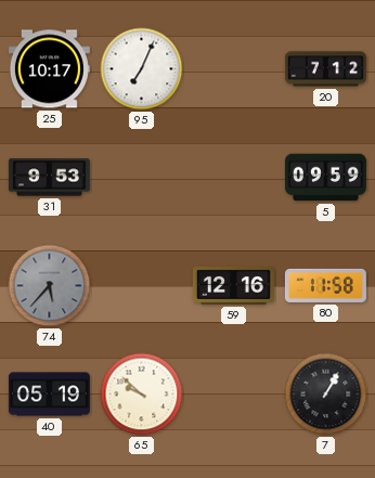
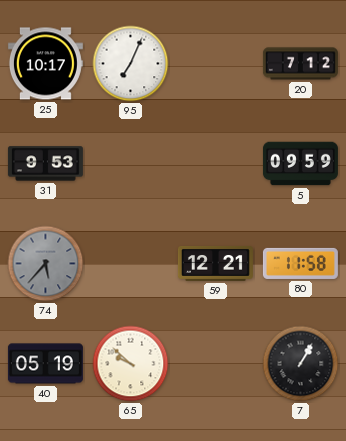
59: 12:16 -> 12:21
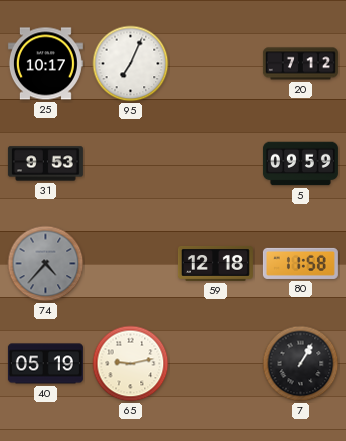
74: 5:37 -> 4:37
59: 12:21 -> 12:18
65: 9:52 -> 9:13
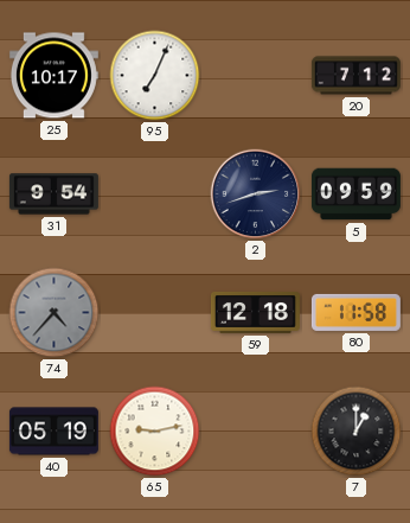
31: 9:53 -> 9:54
2: none -> 2:42
7: 1:05 -> 1:00
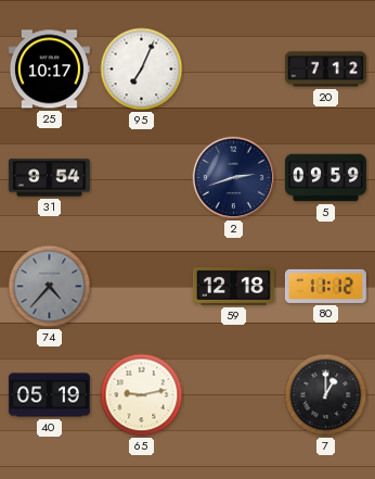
80: 11:58 -> 11:12
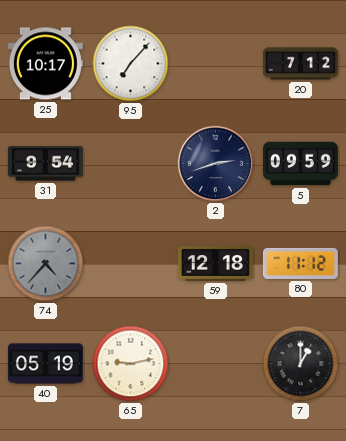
95: 7:04 -> 7:07
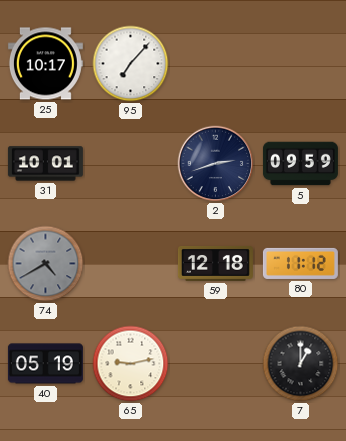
20: 7:12 -> none
31: 9:54 -> 10:01
74: 4:37 -> 4:40
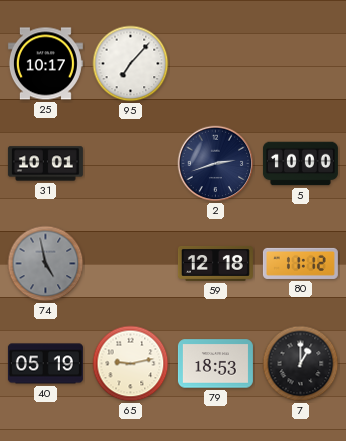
5: 09:59 -> 10:00
74: 4:40 -> 4:58
79: none -> 18:53
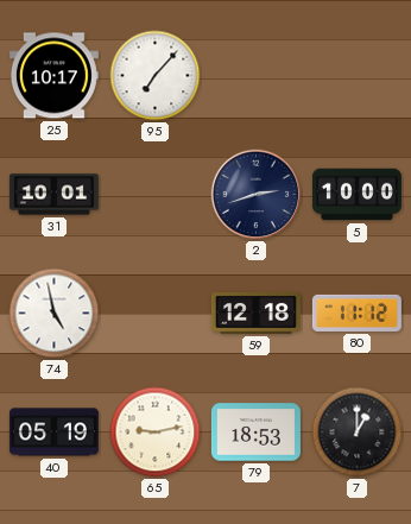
74 dial: grey -> white
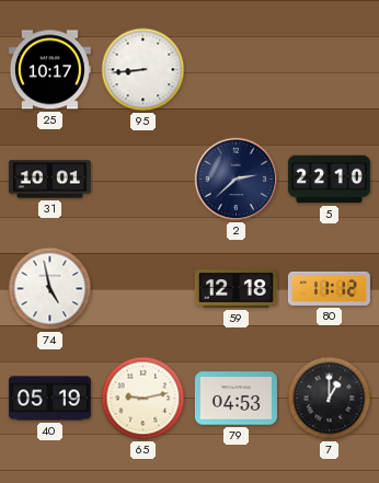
95: 7:07 -> 8:44
2: 2:42 -> 2:38
5: 10:00 -> 22:10
79: 18:53 -> 04:53
